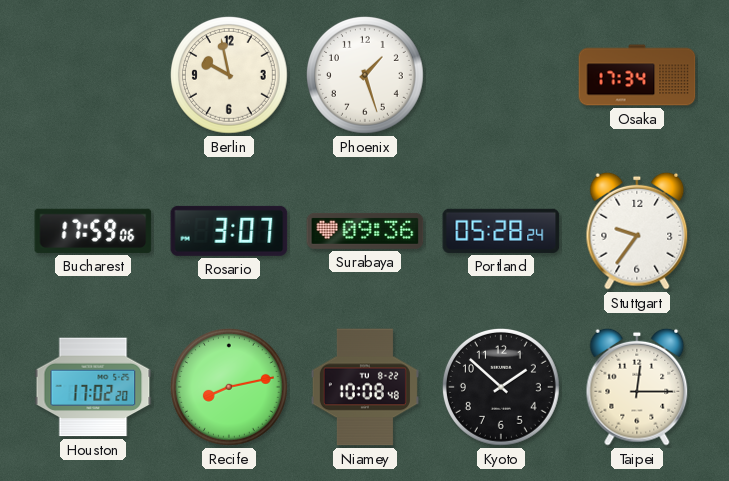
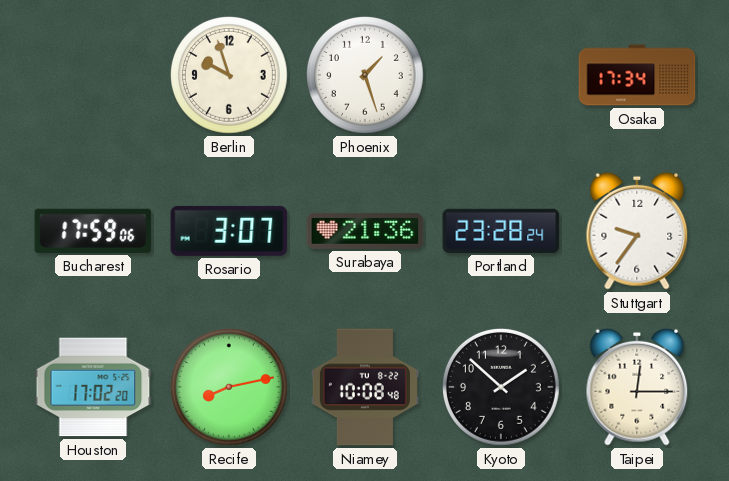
Berlin: 9:58 -> 9:57
Surabaya: 09:36 -> 21:36
Portland: 05:28 -> 23:28
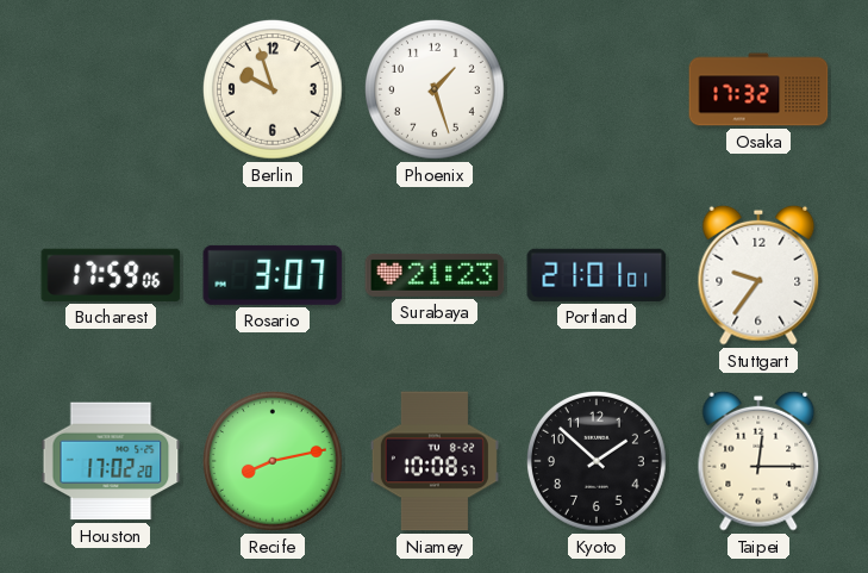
Osaka: 17:34 -> 17:32
Surabaya: 21:36 -> 21:23
Portland: 23:28 -> 21:01
Niamey: 10:08:48 -> 10:08:57
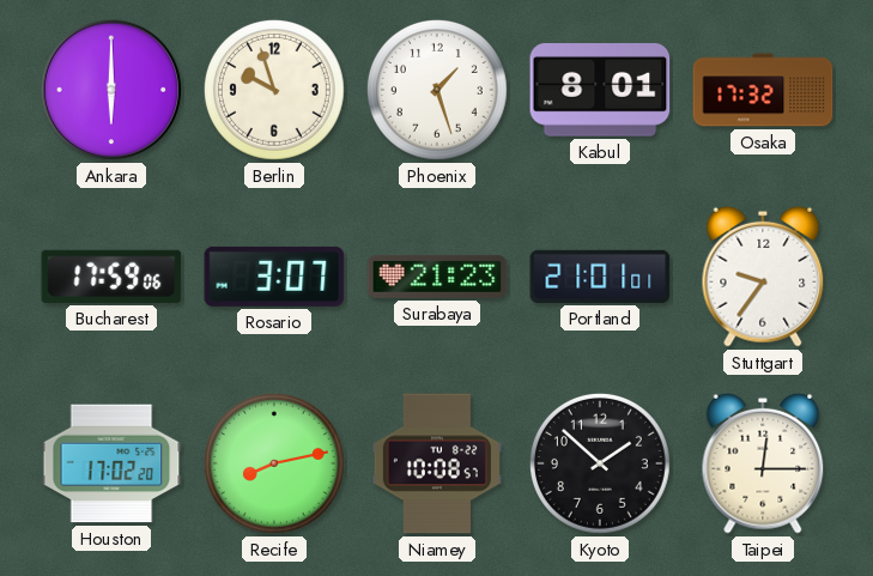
Ankara: none -> 6:00
Kabul: none -> 8:01
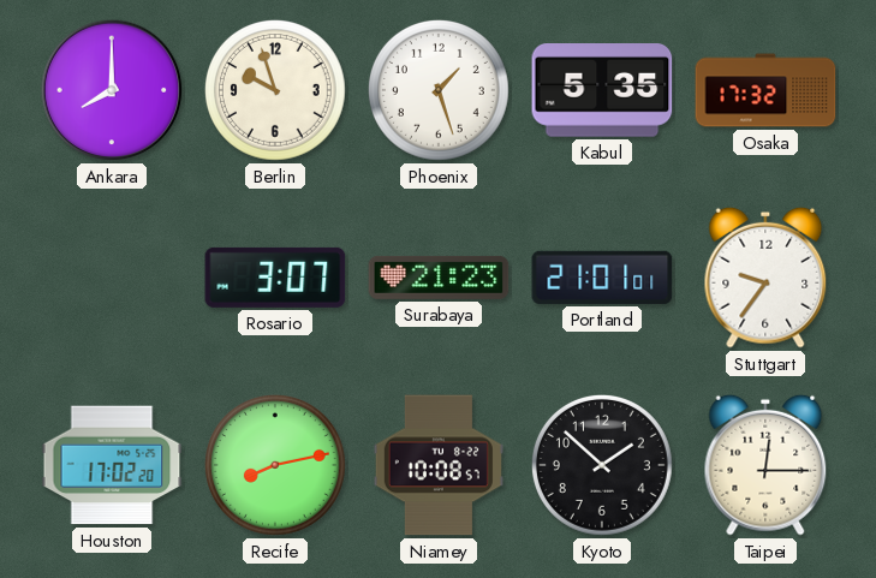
Ankara: 6:00 -> 8:00
Kabul: 8:01 -> 5:35
Bucharest: 17:59 -> none
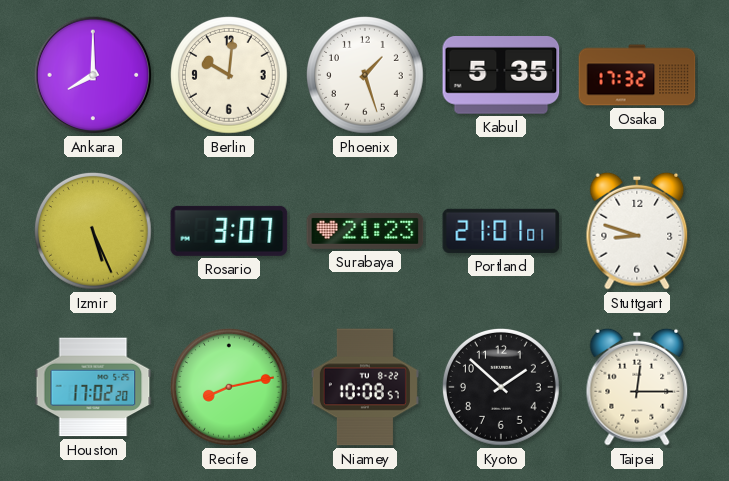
Berlin: 9:57 -> 10:01
Izmir: none -> 5:26
Stuttgart: 9:36 -> 8:48
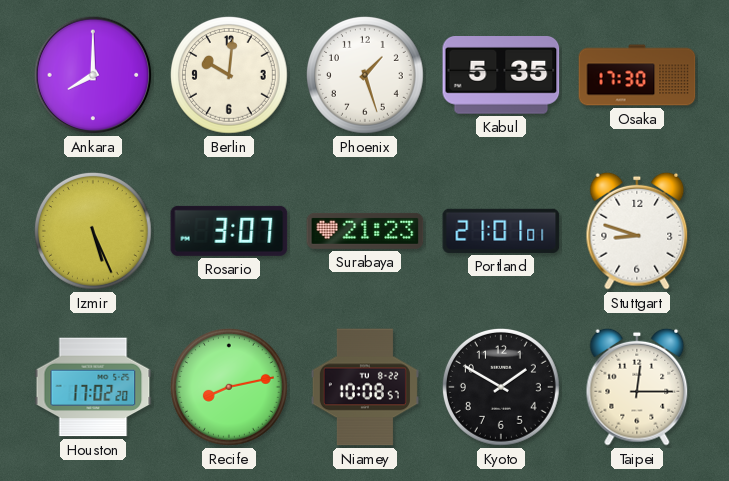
Osaka: 17:32 -> 17:30
Kyoto: 1:52 -> 1:50
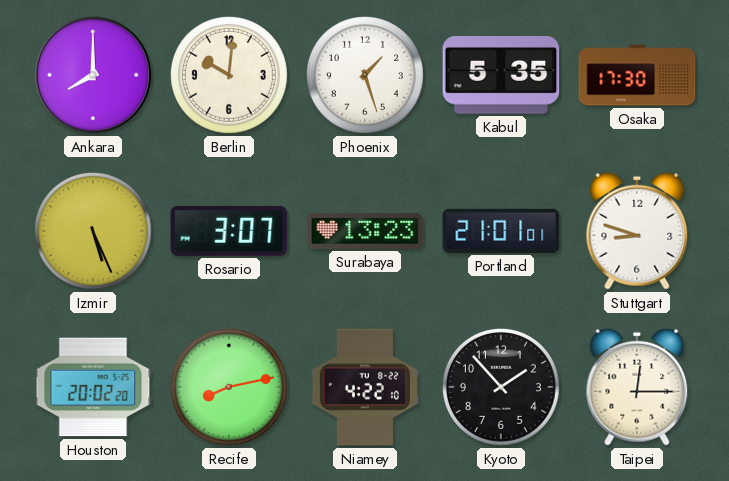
Surabaya: 21:23 -> 13:23
Houston: 17:02 -> 20:02
Niamey: 10:08 -> 4:22
Kyoto: 1:50 -> 1:53
